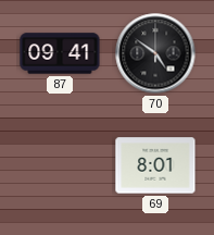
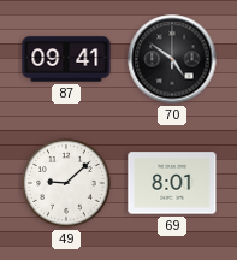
49: none -> 9:08
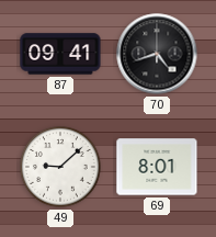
70: 4:51 -> 4:42
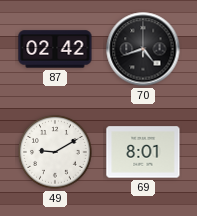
87: 09:41 -> 02:42
49: 9:08 -> 9:10
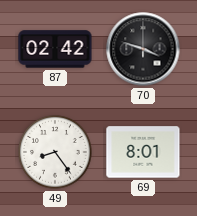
70: 4:42 -> 3:48
49: 9:10 -> 8:24
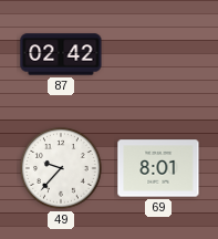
70: 3:48 -> none
49: 8:24 -> 9:37
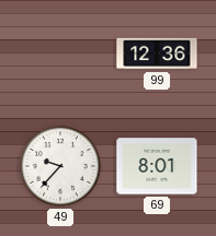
87: 02:42 -> none
99: none -> 12:36
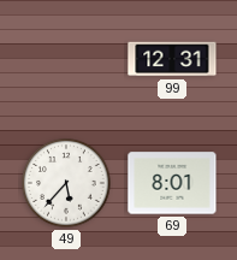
99: 12:36 -> 12:31
49: 9:37 -> 5:37
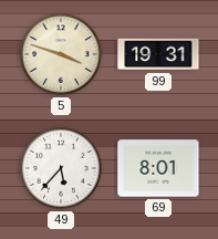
5: none -> 3:48
99: 12:31 -> 19:31
